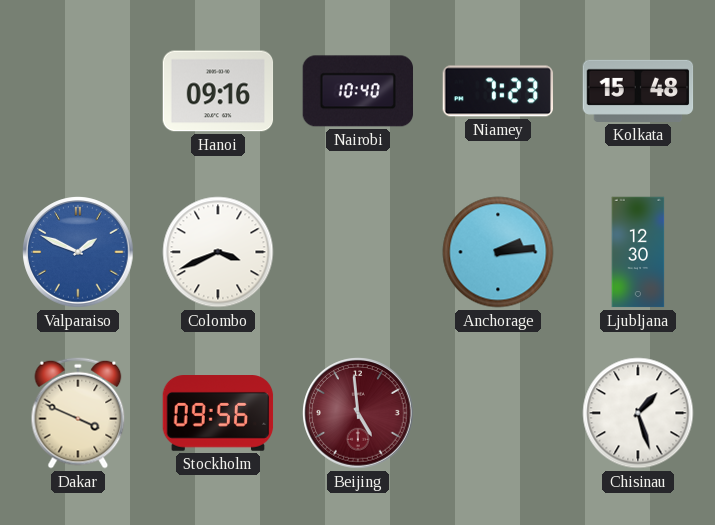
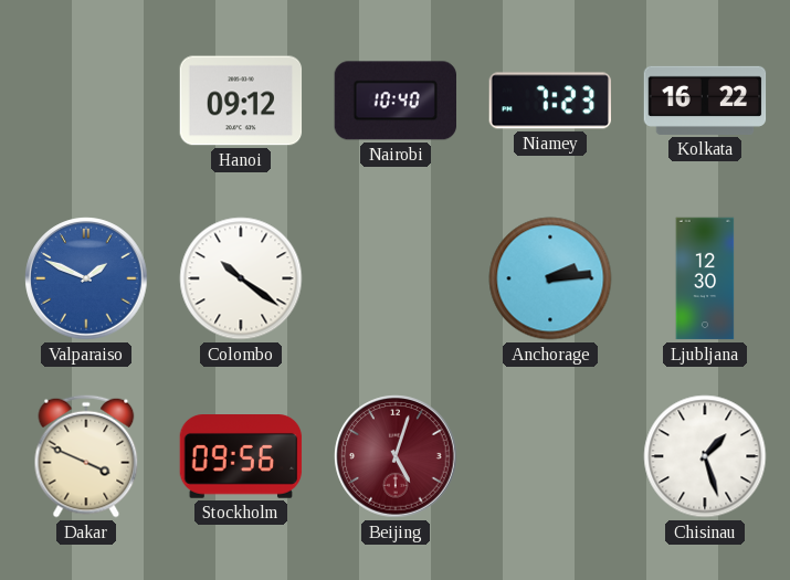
Hanoi: 09:16 -> 09:12
Kolkata: 15:48 -> 16:22
Colombo: 3:41 -> 10:21
Beijing: 4:59 -> 5:03
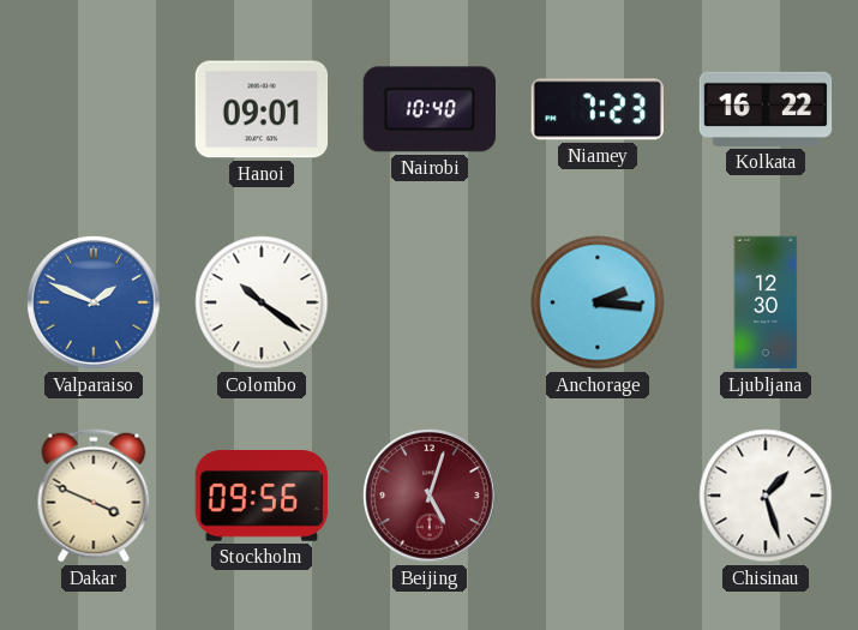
Hanoi: 09:12 -> 09:01
Anchorage: 2:14 -> 2:16
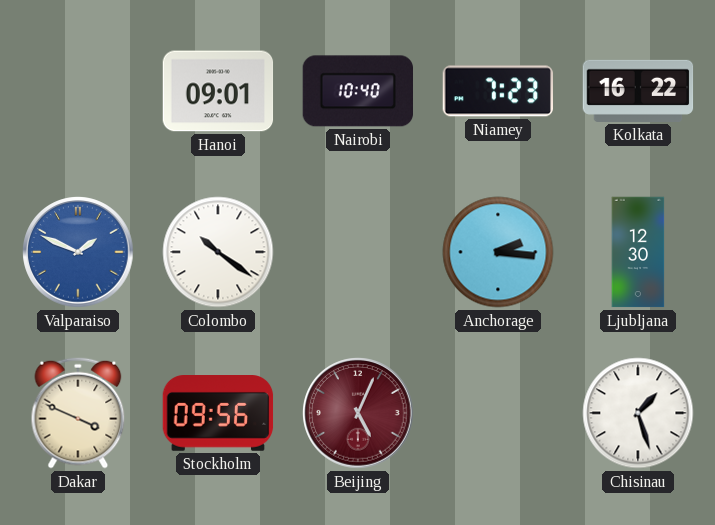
Beijing: 5:03 -> 5:04
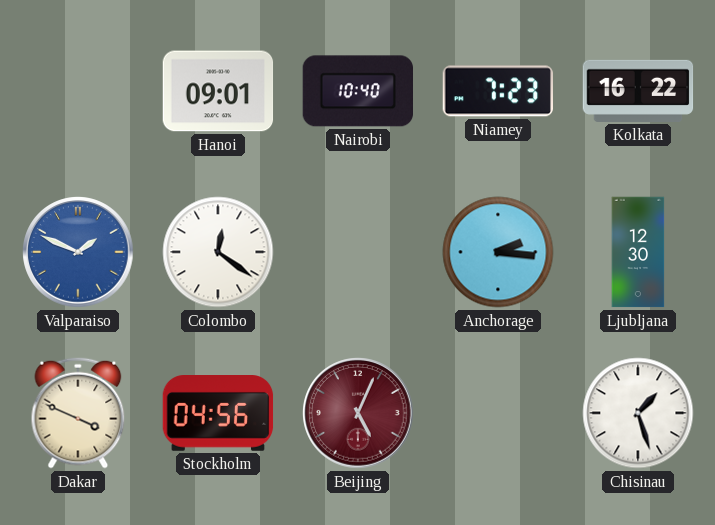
Colombo: 10:21 -> 12:21
Stockholm: 09:56 -> 04:56
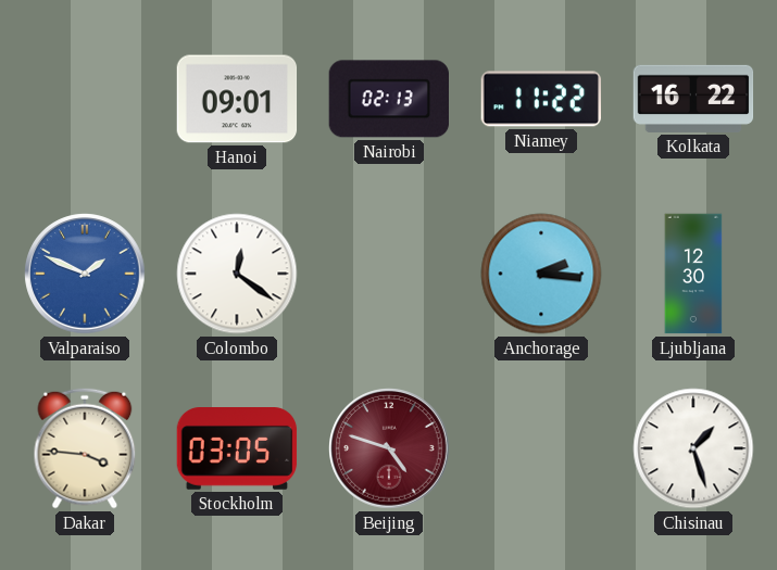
Nairobi: 10:40 -> 02:13
Niamey: 7:23 -> 11:22
Dakar: 3:49 -> 3:46
Stockholm: 04:56 -> 03:05
Beijing: 5:04 -> 4:48
